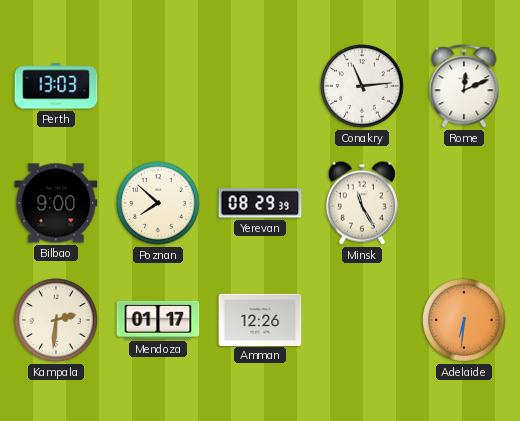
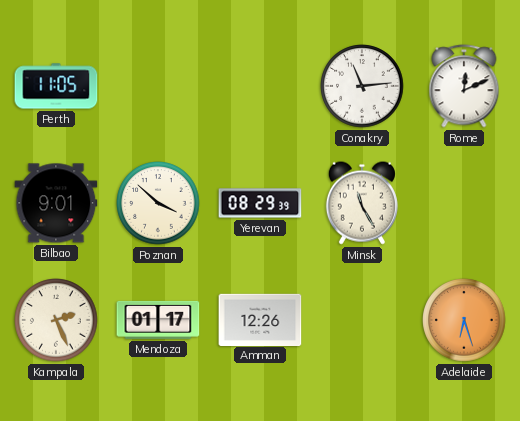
Perth: 13:03 -> 11:05
Bilbao: 9:00 -> 9:01
Poznan: 7:52 -> 3:52
Kampala: 2:31 -> 2:26
Adelaide: 6:31 -> 6:27
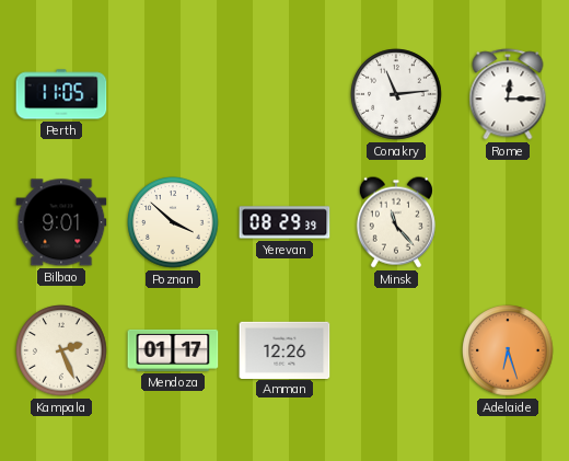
Rome: 12:11 -> 12:15
Minsk: 11:25 -> 11:23
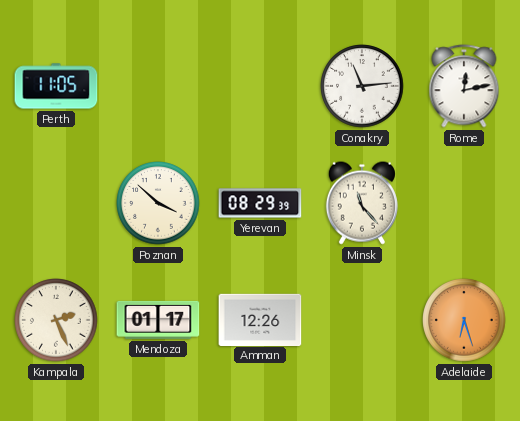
Rome: 12:15 -> 12:13
Bilbao: 9:01 -> none
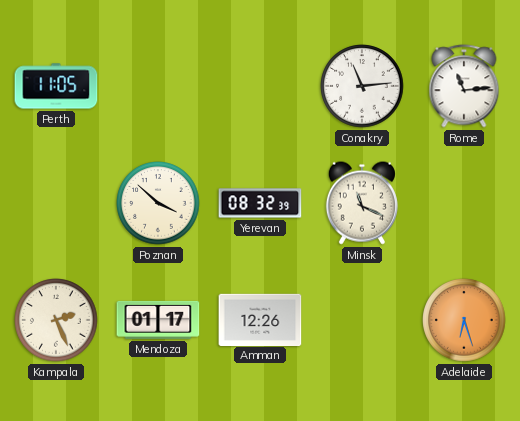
Rome: 12:13 -> 11:14
Yerevan: 08:29 -> 08:32
Minsk: 11:23 -> 11:19
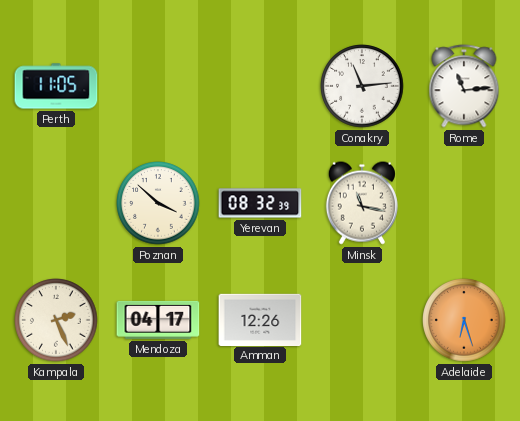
Minsk: 11:19 -> 11:17
Mendoza: 01:17 -> 04:17
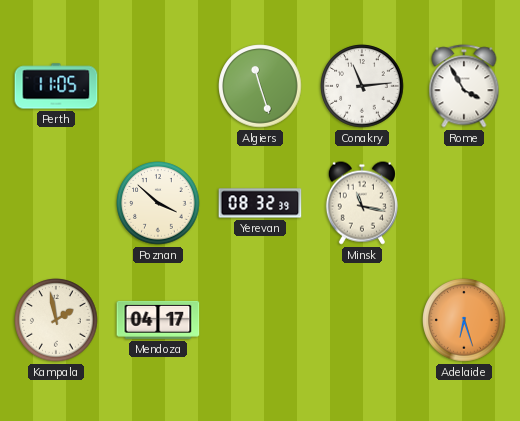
Algiers: none -> 11:27
Rome: 11:14 -> 3:55
Kampala: 2:26 -> 1:58
Amman: 12:26 -> none
